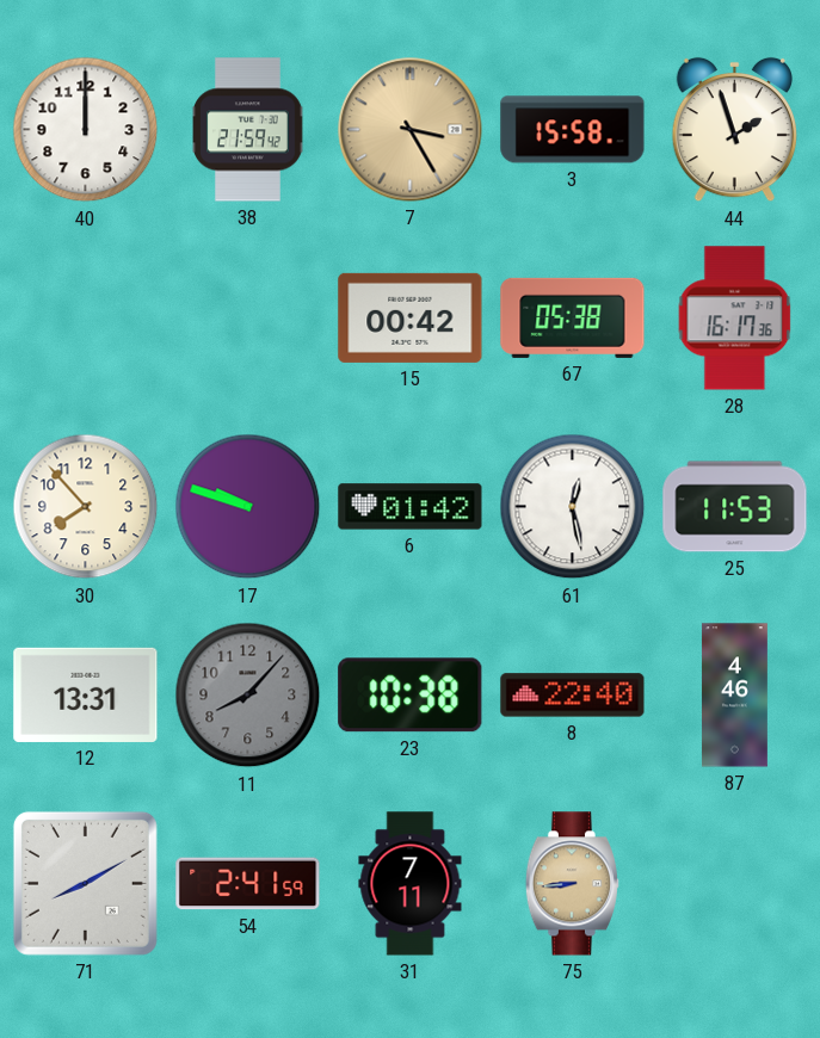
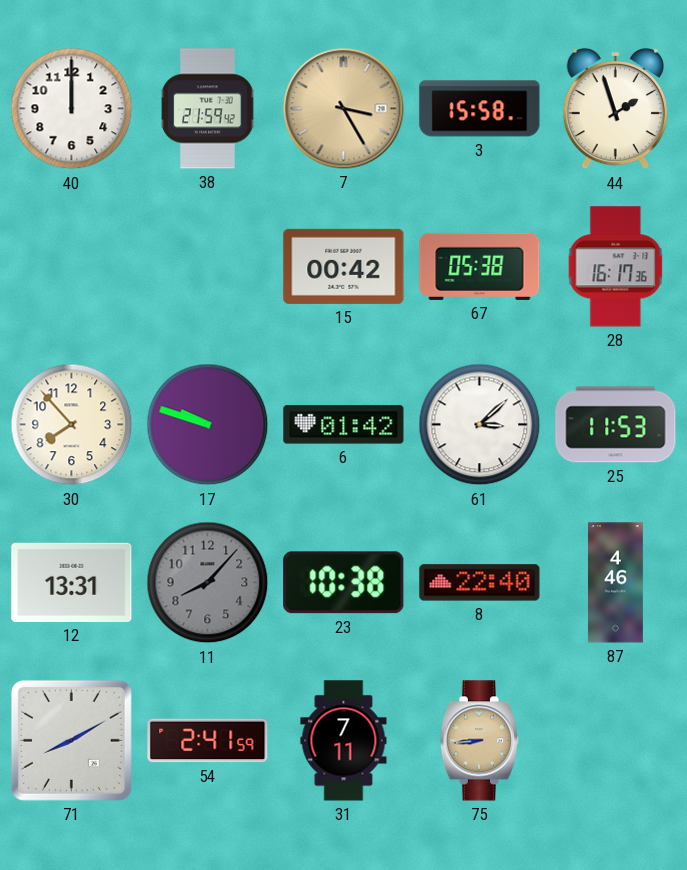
61: 12:28 -> 3:08
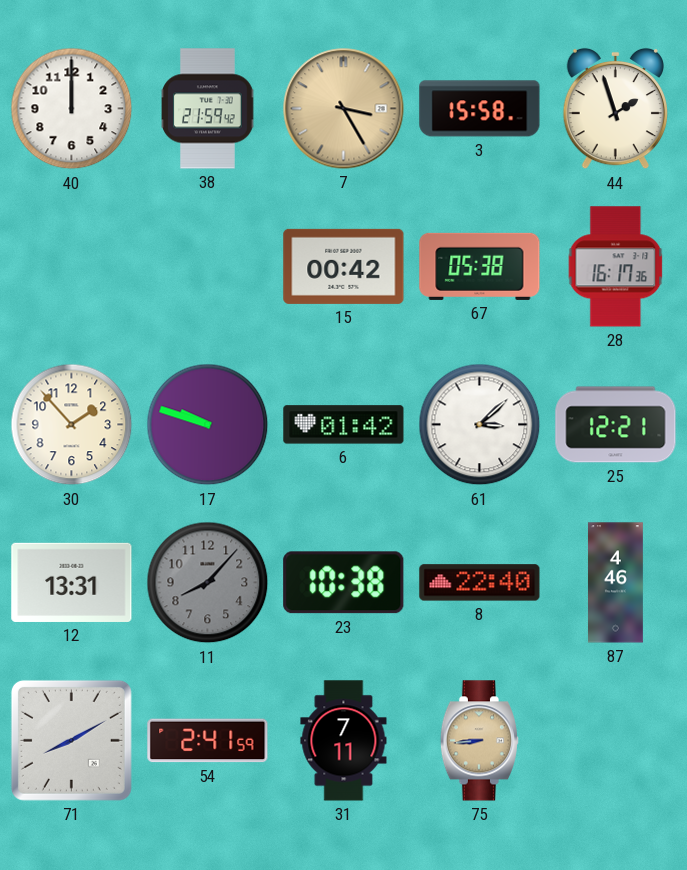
30: 7:53 -> 1:53
25: 11:53 -> 12:21
